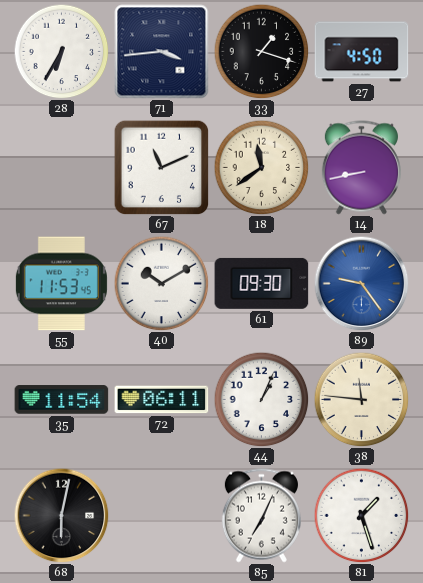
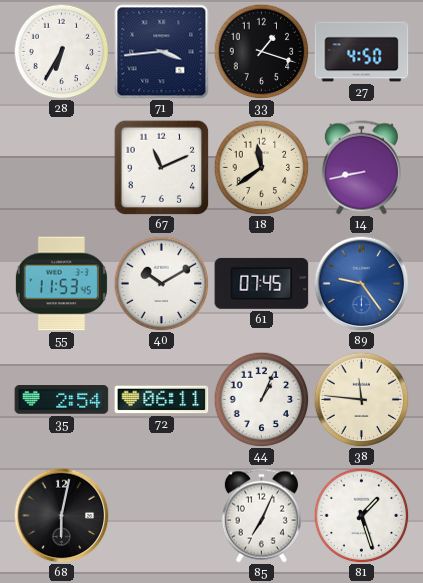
61: 09:30 -> 07:45
35: 11:54 -> 2:54
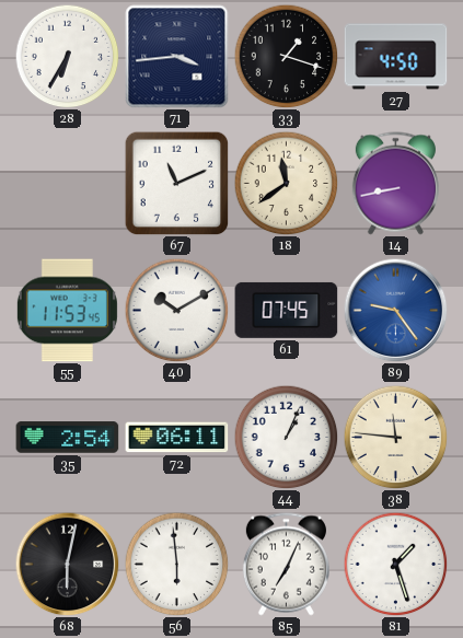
56: none -> 5:59
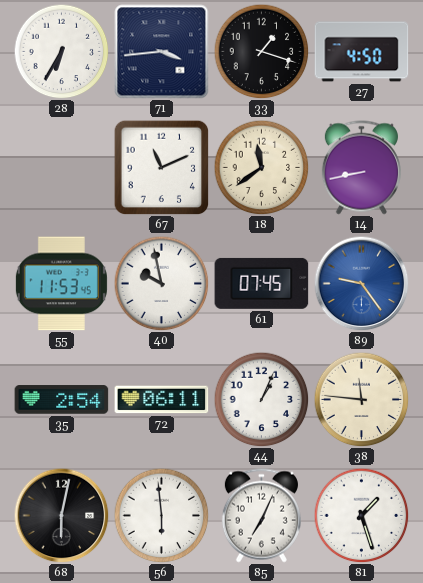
40: 10:10 -> 9:58
